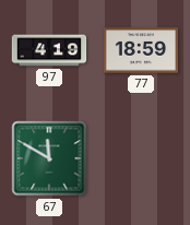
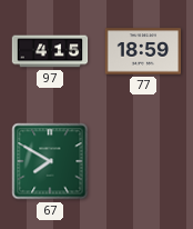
97: 4:19 -> 4:15
67: 11:50 -> 7:50
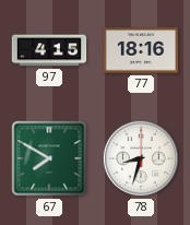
77: 18:59 -> 18:16
78: none -> 8:33
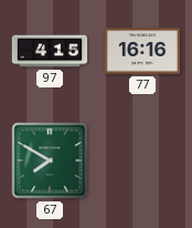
77: 18:16 -> 16:16
78: 8:33 -> none
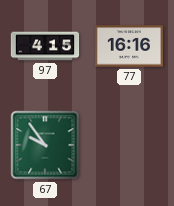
67: 7:50 -> 9:54
